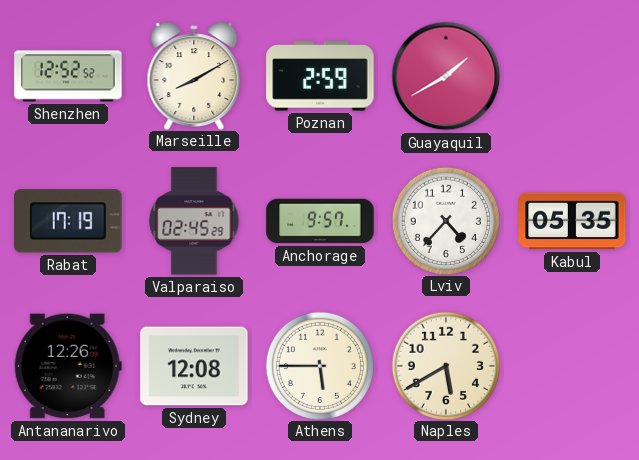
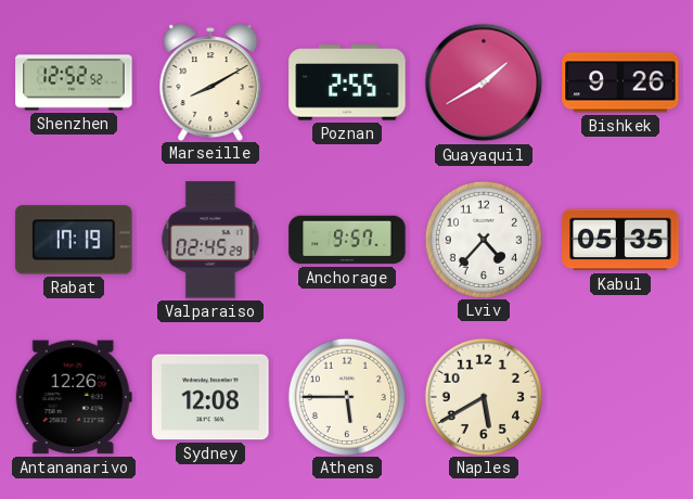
Poznan: 2:59 -> 2:55
Bishkek: none -> 9:26
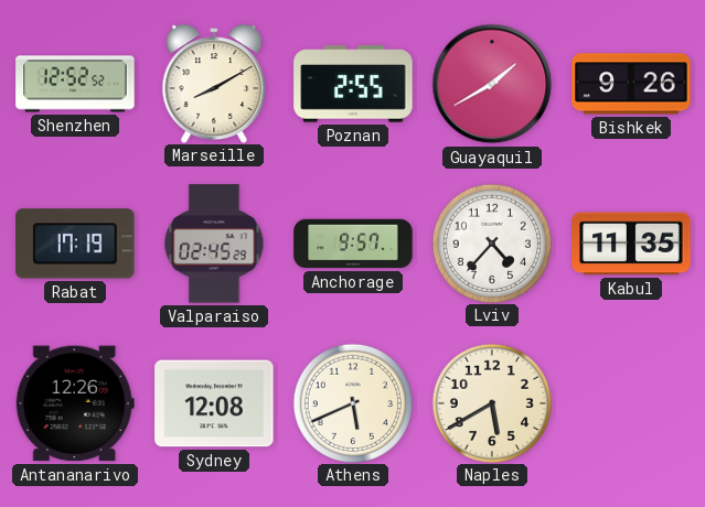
Kabul: 05:35 -> 11:35
Athens: 5:45 -> 5:41
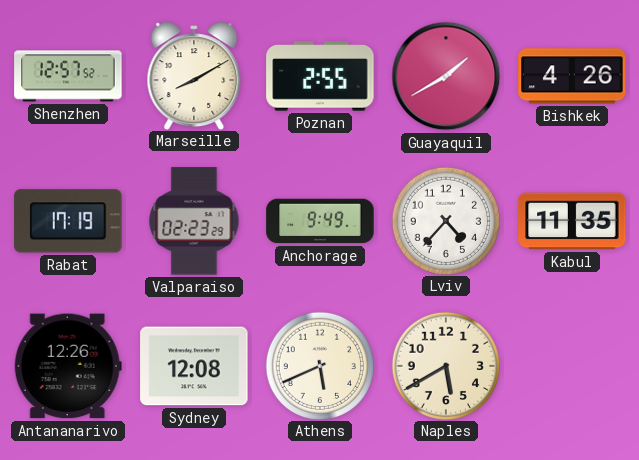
Shenzhen: 12:52 -> 12:57
Bishkek: 9:26 -> 4:26
Valparaiso: 02:45 -> 02:23
Anchorage: 9:57 -> 9:49
